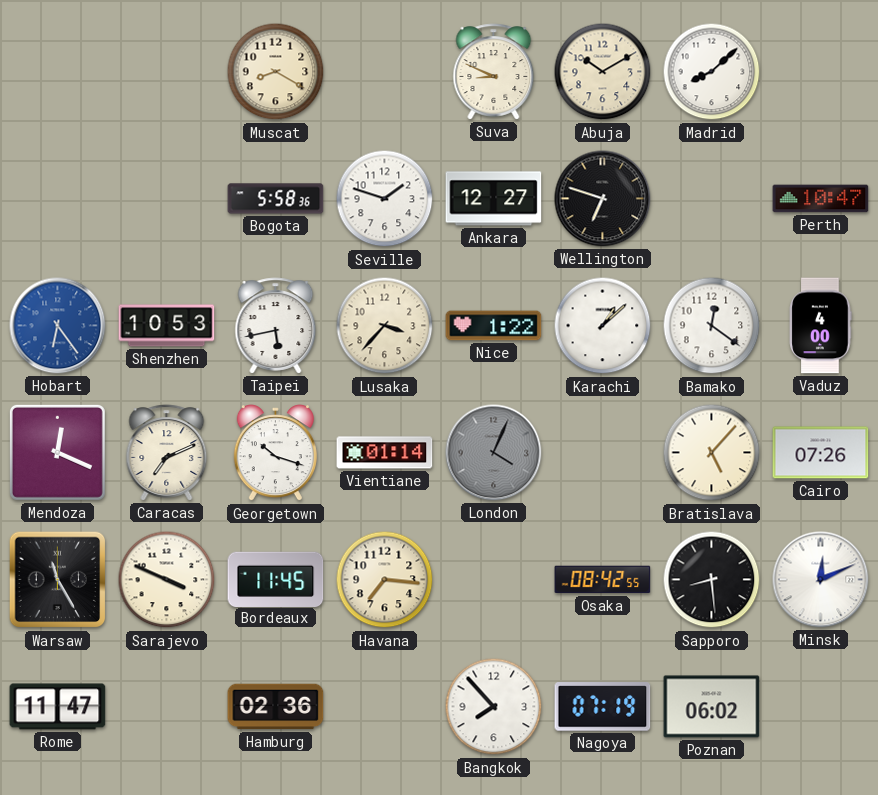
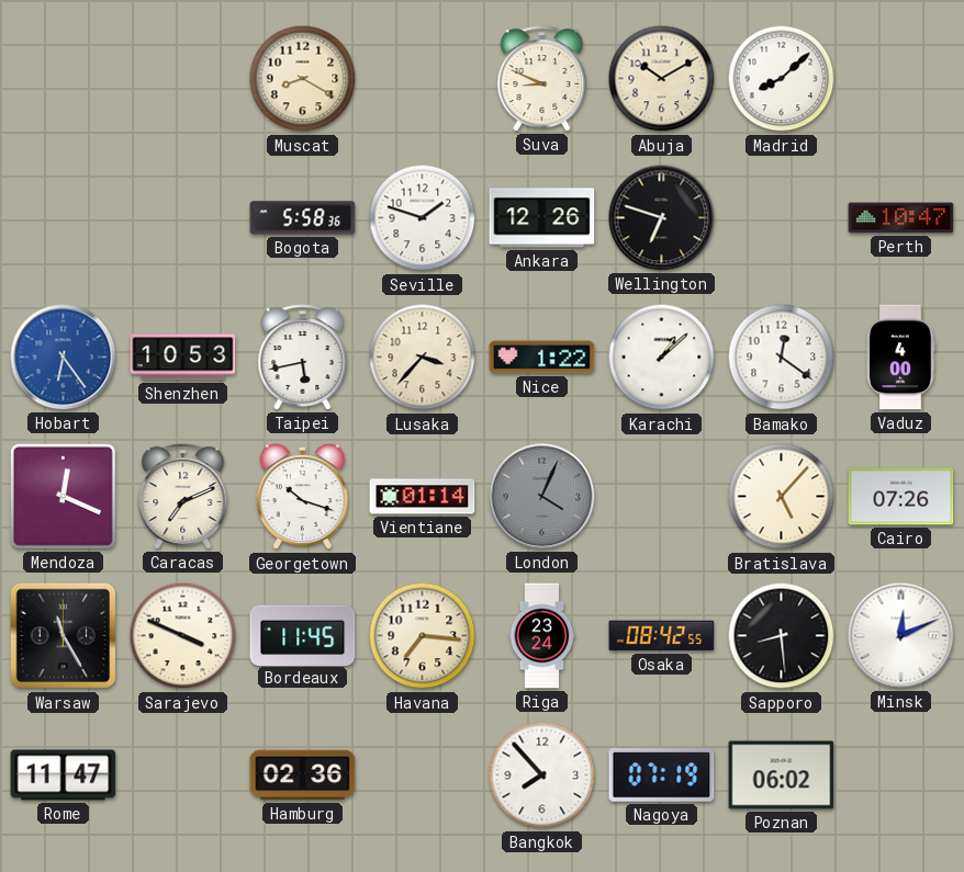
Ankara: 12:27 -> 12:26
Riga: none -> 23:24
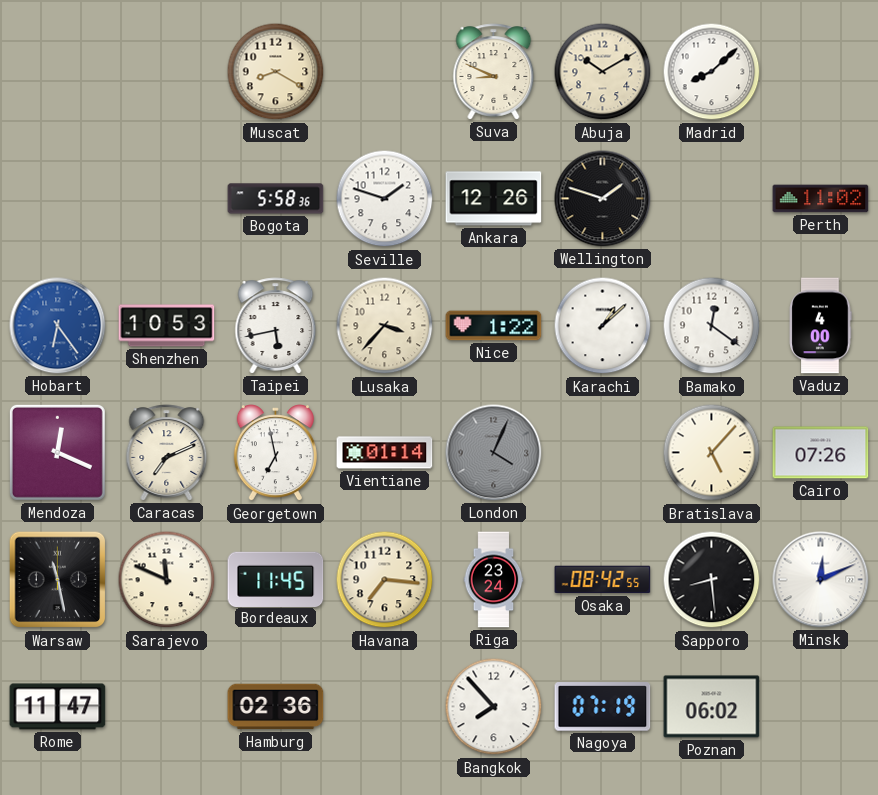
Wellington: 6:48 -> 1:48
Perth: 10:47 -> 11:02
Georgetown: 10:18 -> 6:58
Warsaw: 11:25 -> 11:28
Sarajevo: 3:49 -> 11:49
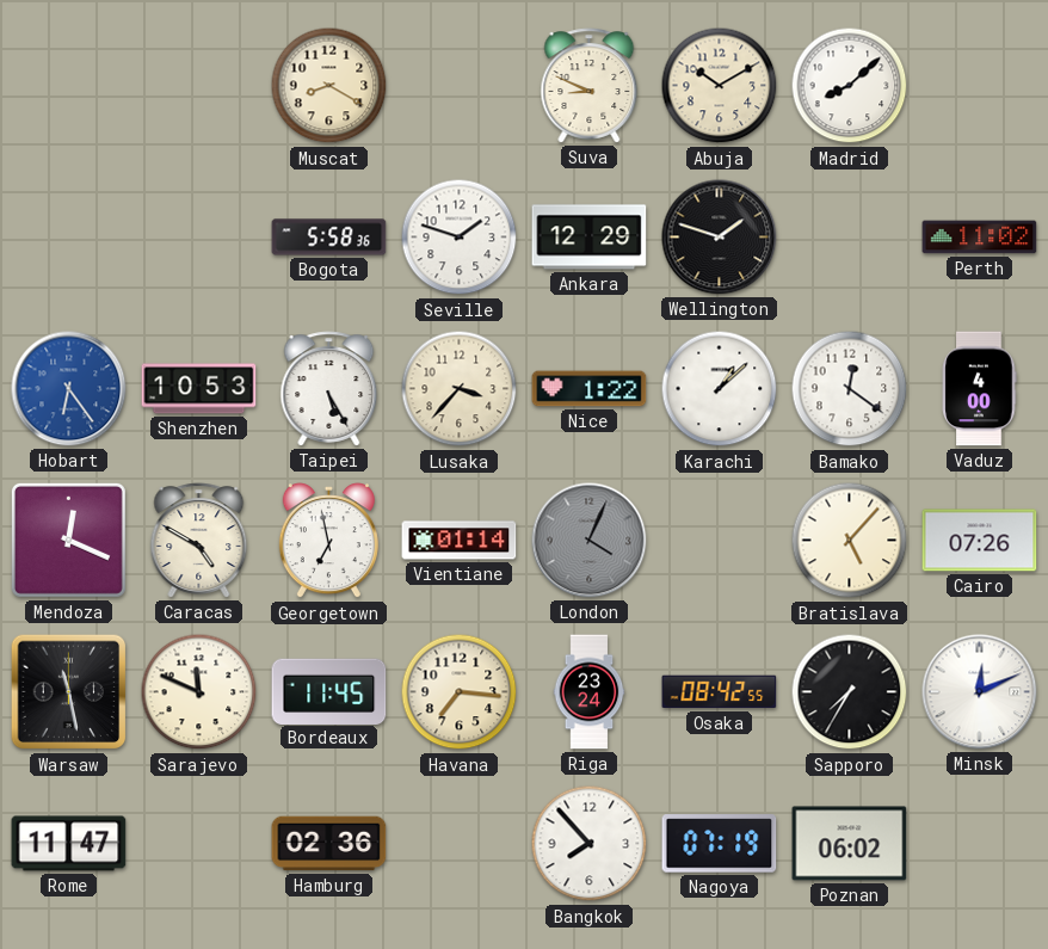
Ankara: 12:26 -> 12:29
Taipei: 5:43 -> 5:25
Caracas: 7:11 -> 4:50
Sapporo: 8:29 -> 7:35
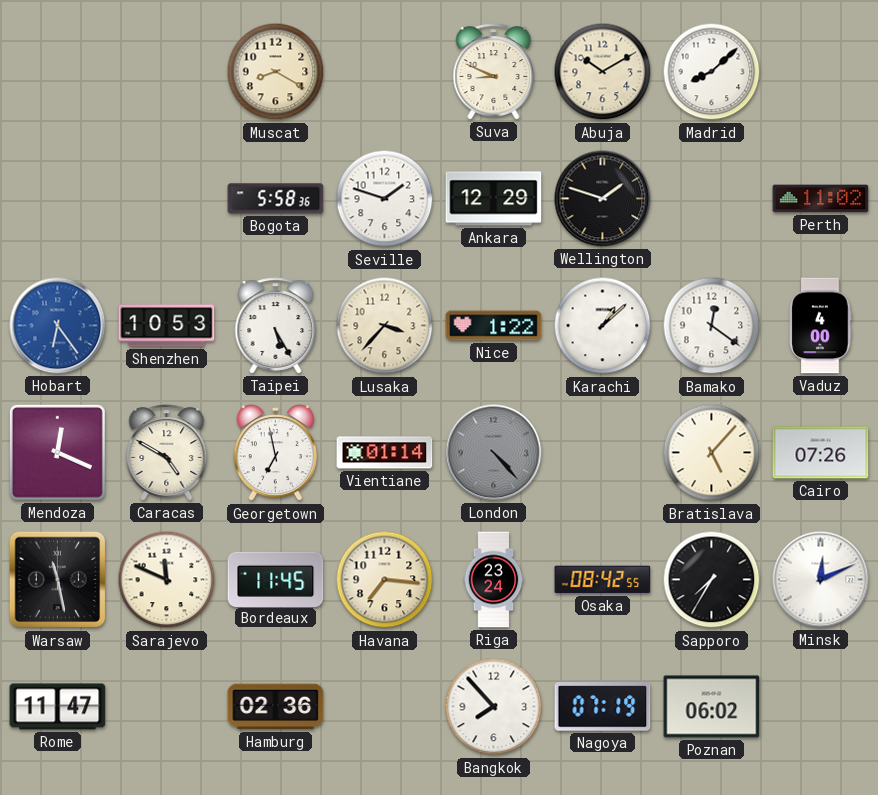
London: 4:04 -> 4:23
